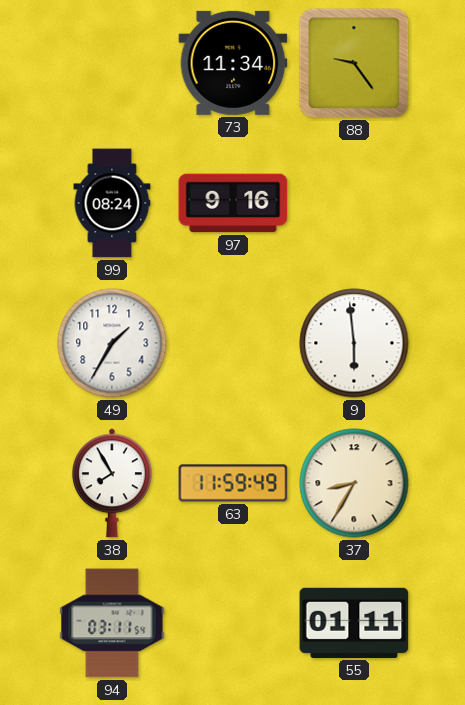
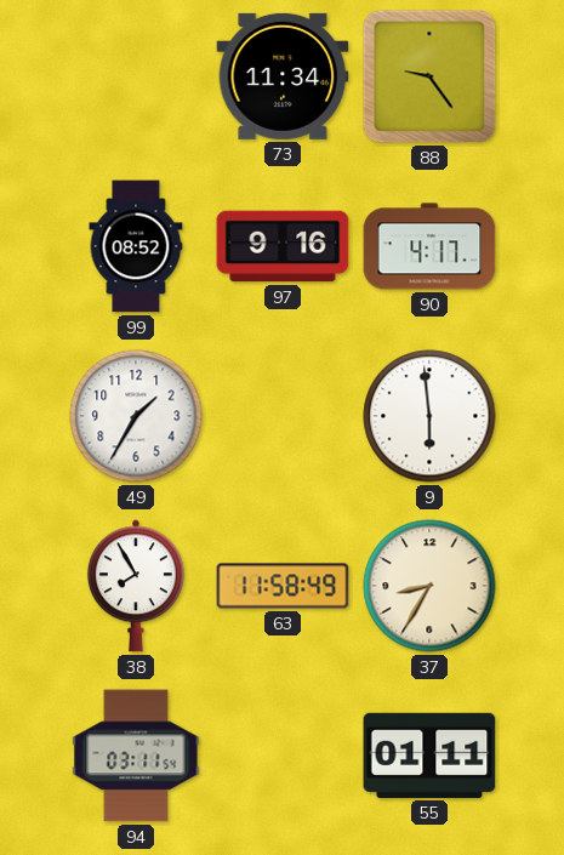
99: 08:24 -> 08:52
90: none -> 4:17
63: 11:59 -> 11:58
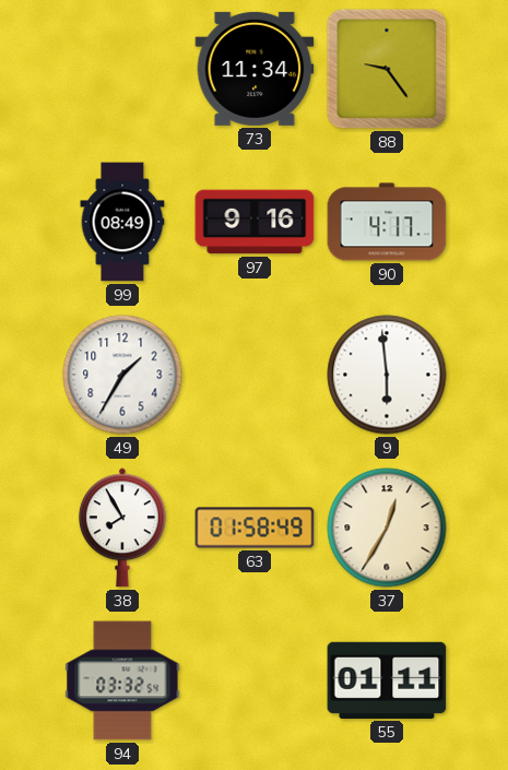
99: 08:52 -> 08:49
63: 11:58 -> 01:58
37: 8:35 -> 12:35
94: 03:11 -> 03:32
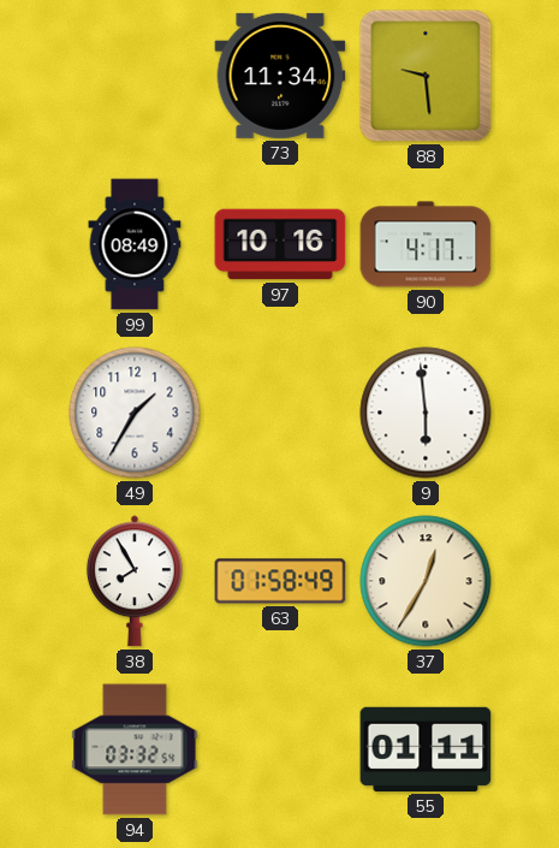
88: 9:24 -> 9:29
97: 9:16 -> 10:16
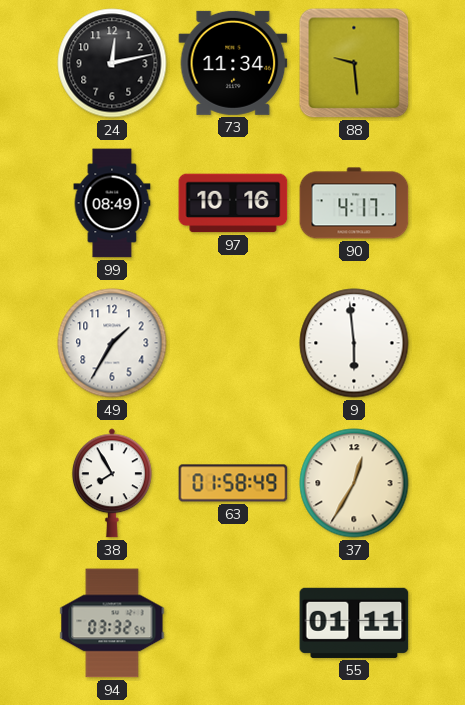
24: none -> 12:13
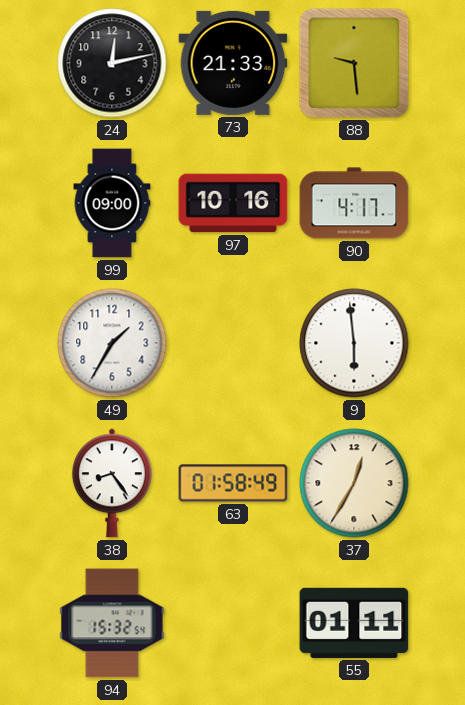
73: 11:34 -> 21:33
99: 08:49 -> 09:00
38: 7:55 -> 8:24
94: 03:32 -> 15:32
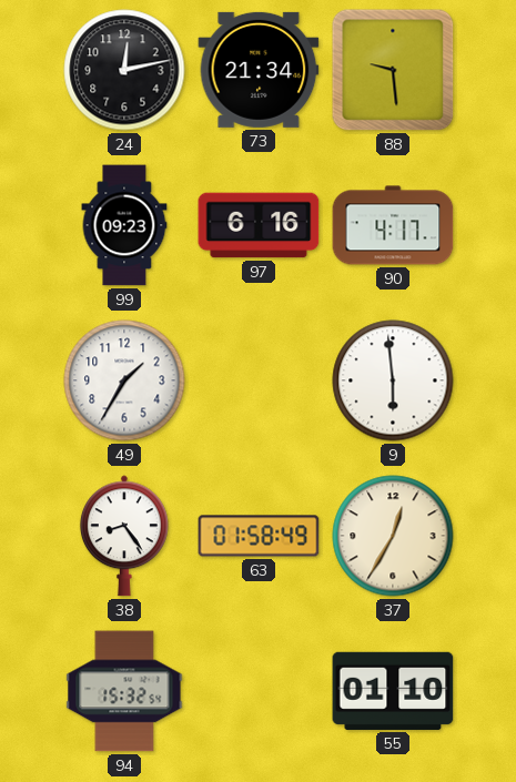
73: 21:33 -> 21:34
99: 09:00 -> 09:23
97: 10:16 -> 6:16
55: 01:11 -> 01:10
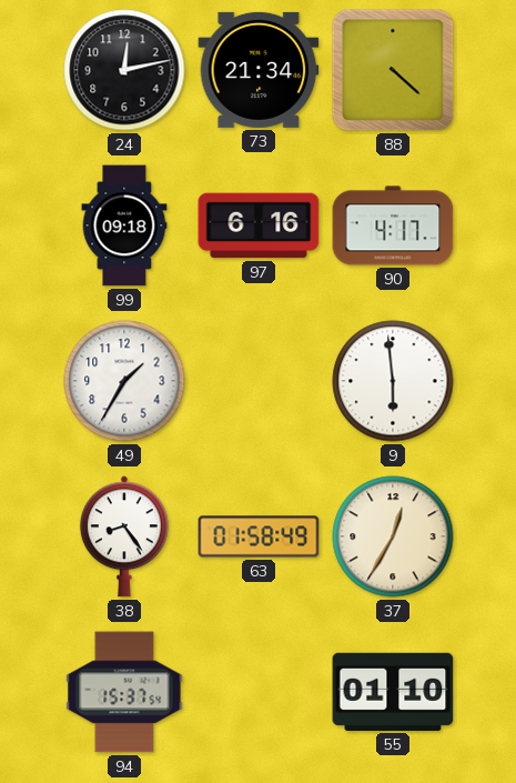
88: 9:29 -> 4:22
99: 09:23 -> 09:18
94: 15:32 -> 15:37
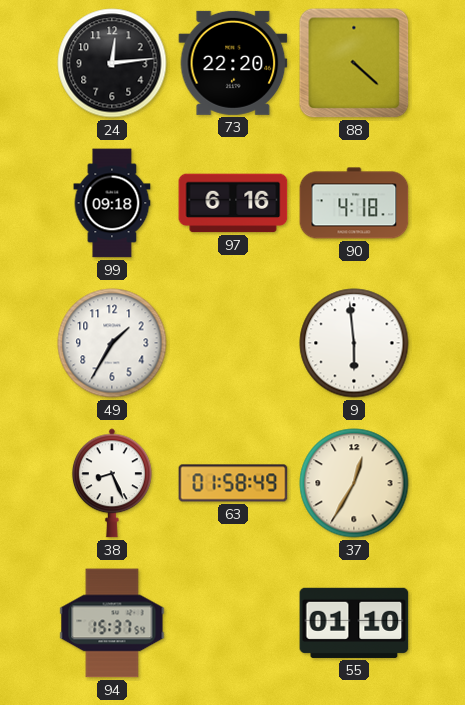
24: 12:13 -> 12:14
73: 21:34 -> 22:20
90: 4:17 -> 4:18
38: 8:24 -> 8:26
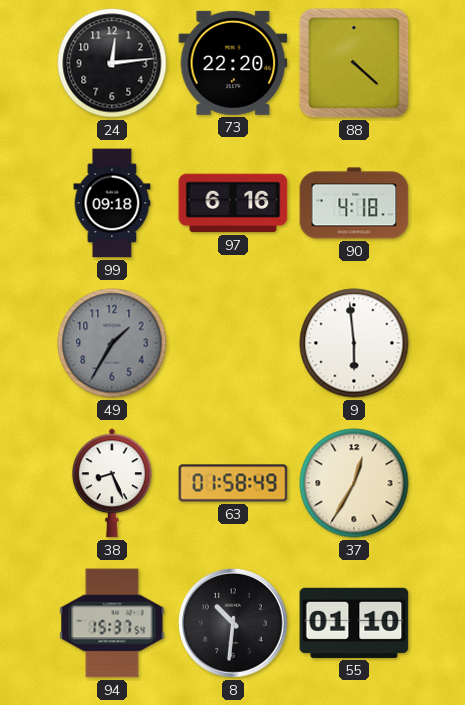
49 dial: white -> grey
8: none -> 10:31
